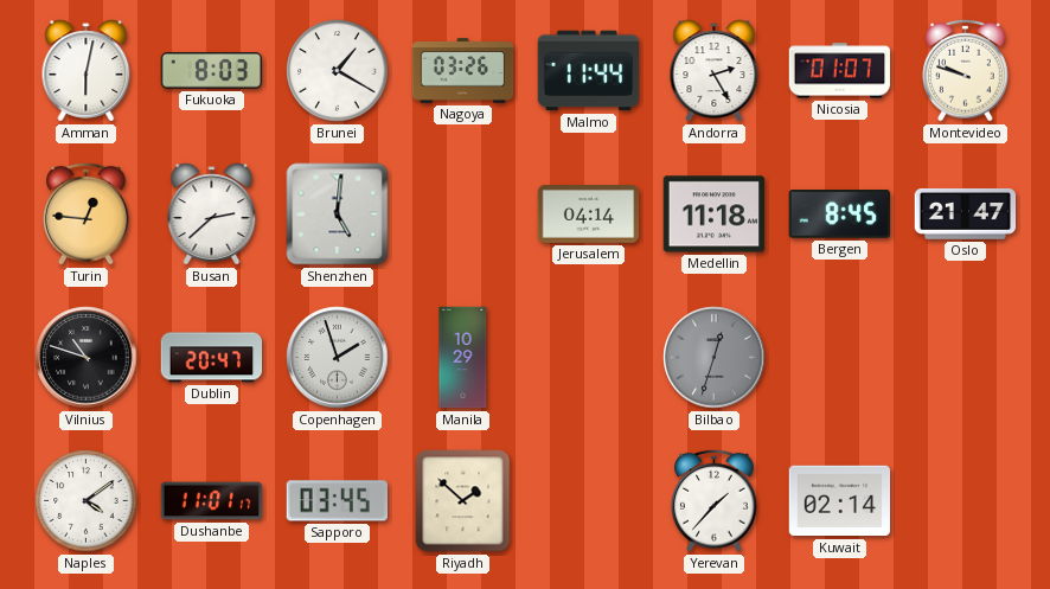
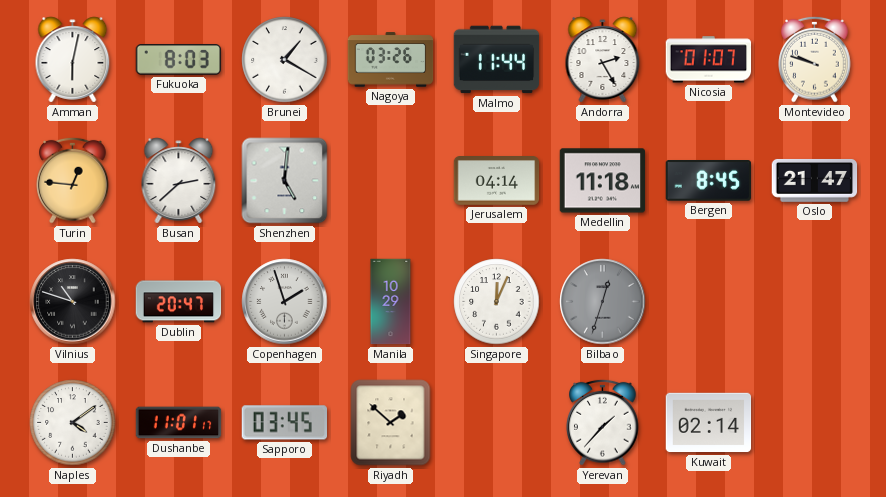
Singapore: none -> 12:04
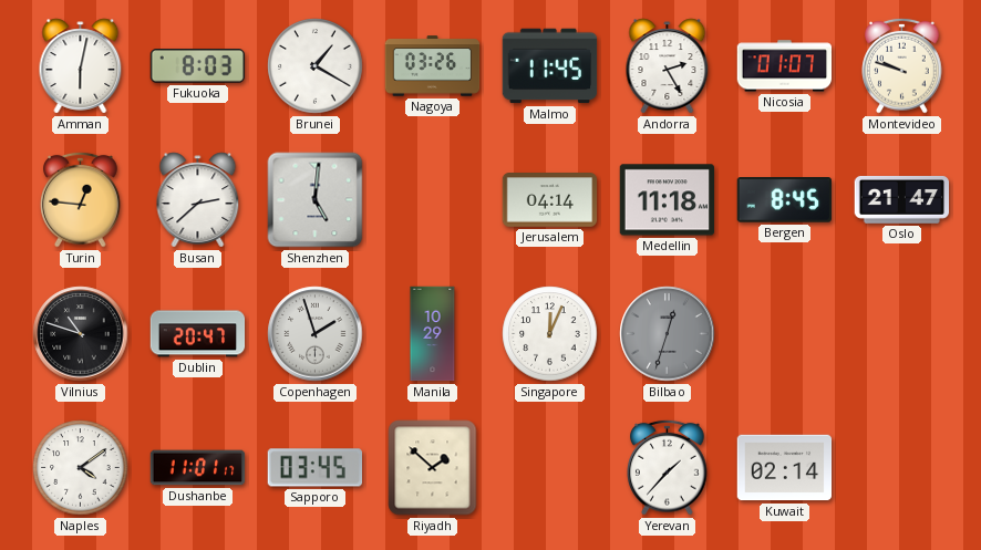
Malmo: 11:44 -> 11:45
